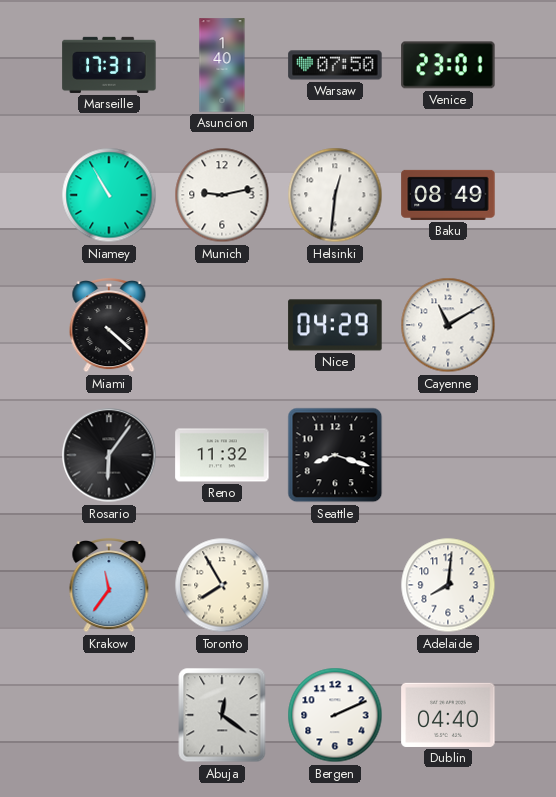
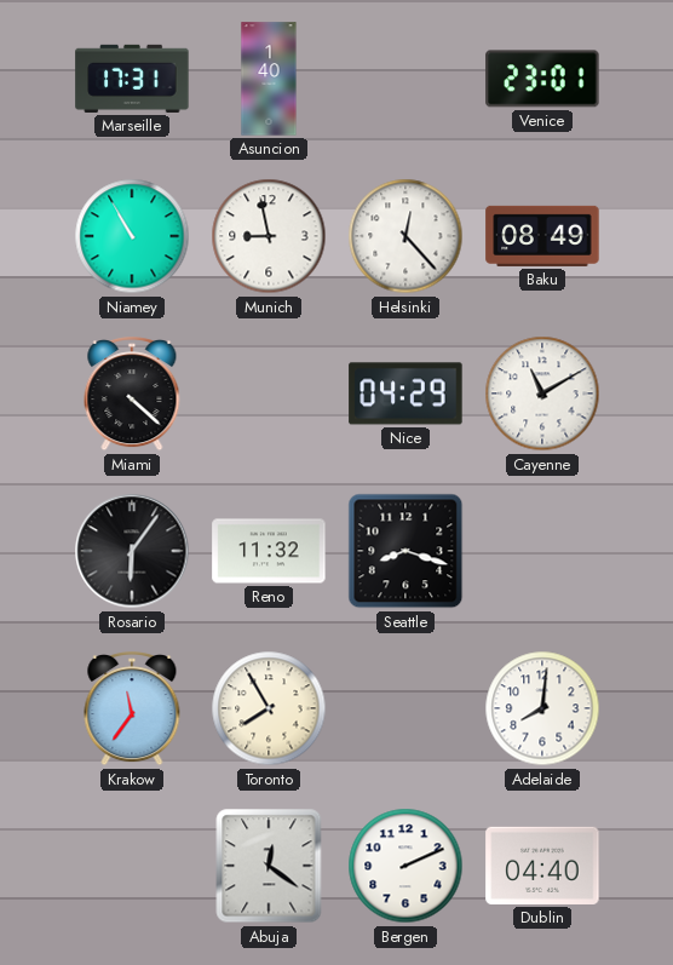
Warsaw: 07:50 -> none
Munich: 9:13 -> 8:58
Helsinki: 12:31 -> 12:23
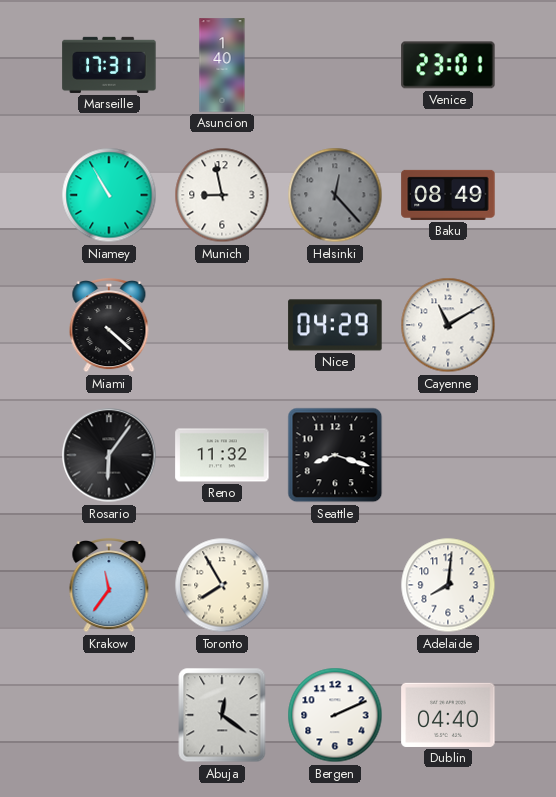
Helsinki dial: white -> grey
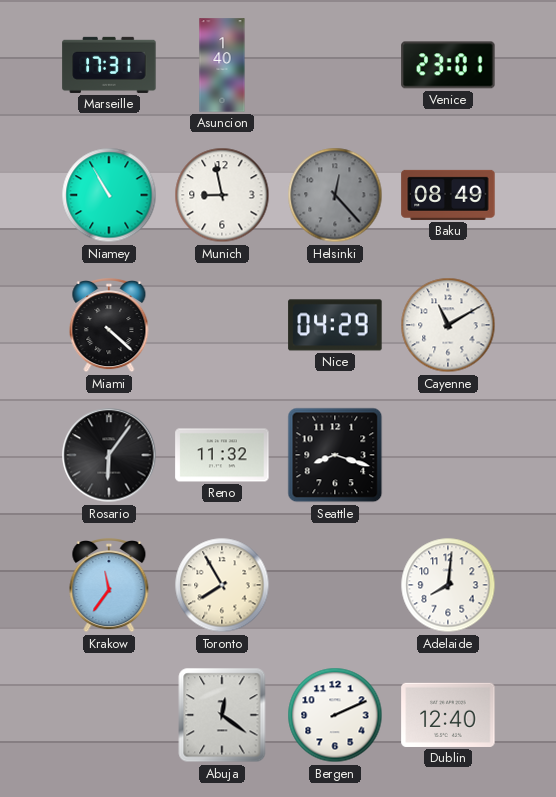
Dublin: 04:40 -> 12:40
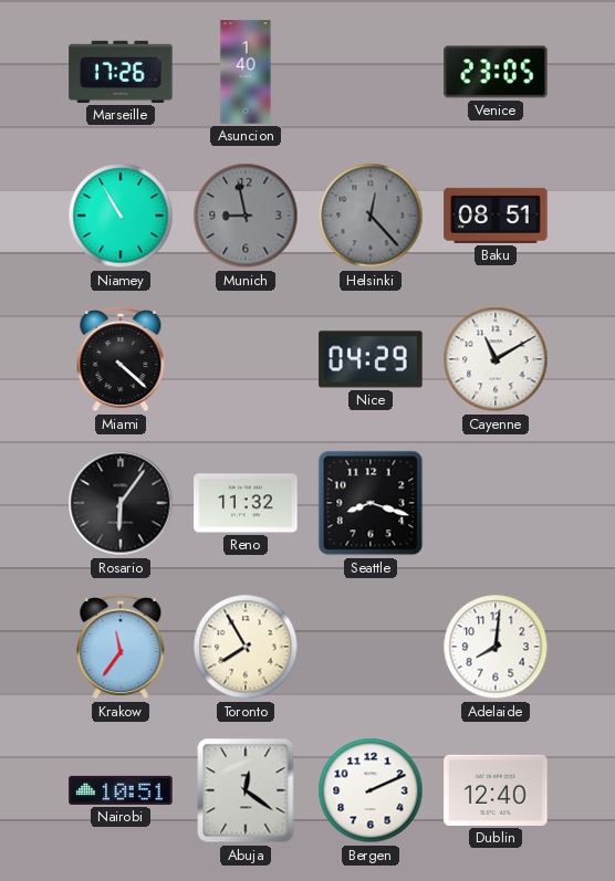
Marseille: 17:31 -> 17:26
Venice: 23:01 -> 23:05
Munich dial: white -> grey
Baku: 08:49 -> 08:51
Nairobi: none -> 10:51
